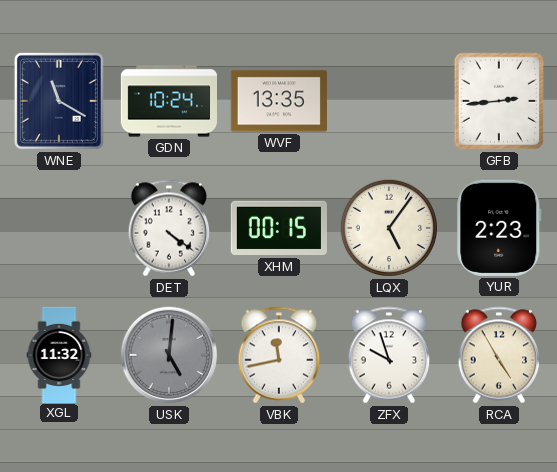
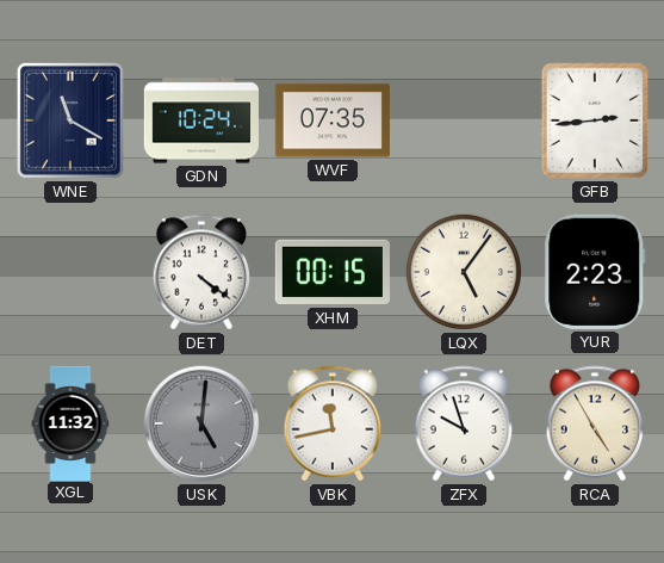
WVF: 13:35 -> 07:35
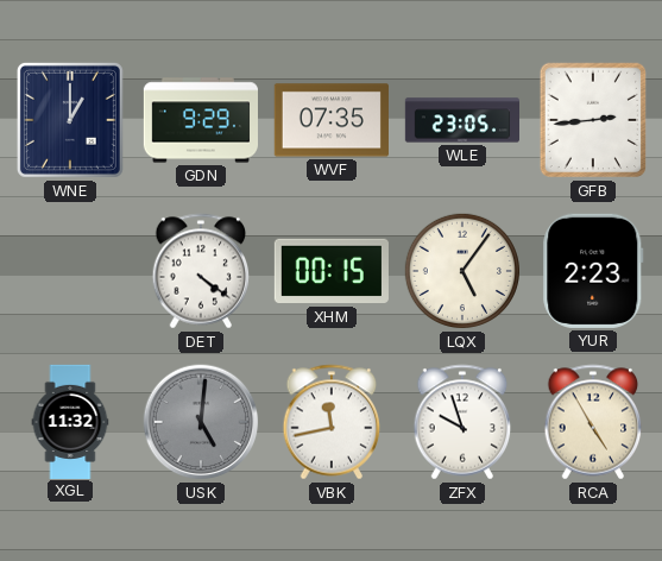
WNE: 11:20 -> 1:00
GDN: 10:24 -> 9:29
WLE: none -> 23:05
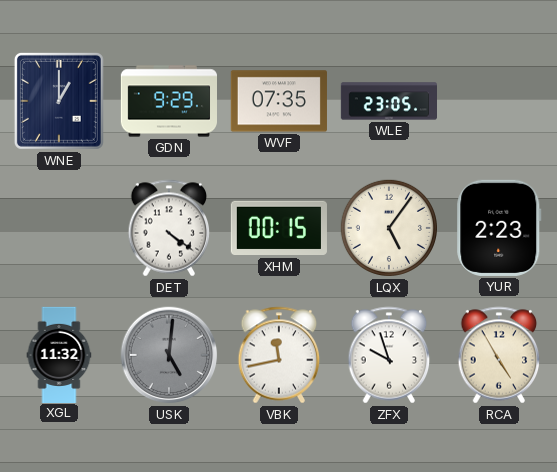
GFB: 2:44 -> none
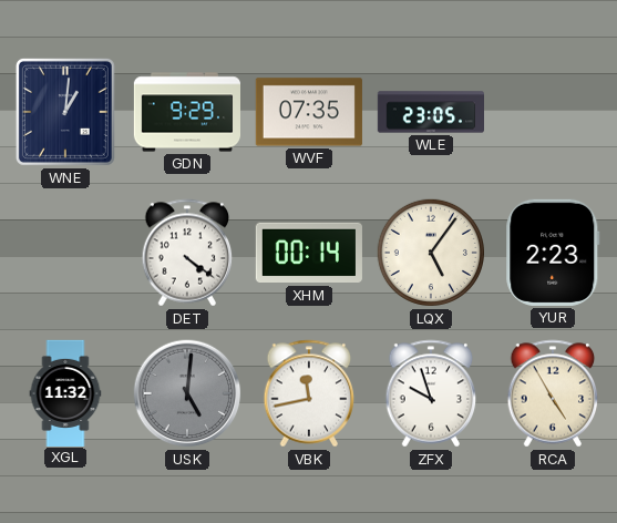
WNE: 1:00 -> 1:01
XHM: 00:15 -> 00:14
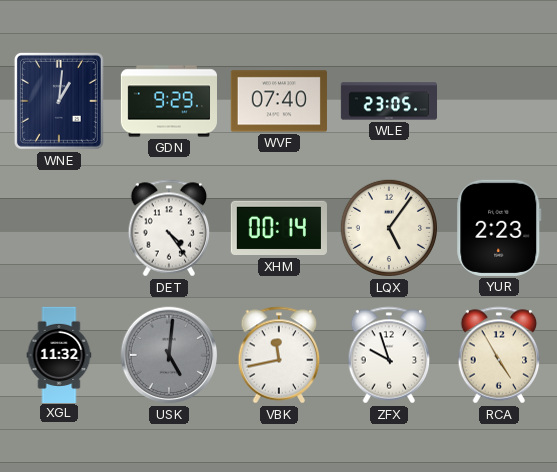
WVF: 07:35 -> 07:40
DET: 4:21 -> 4:24
